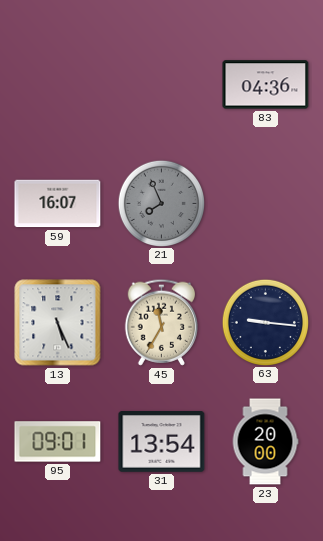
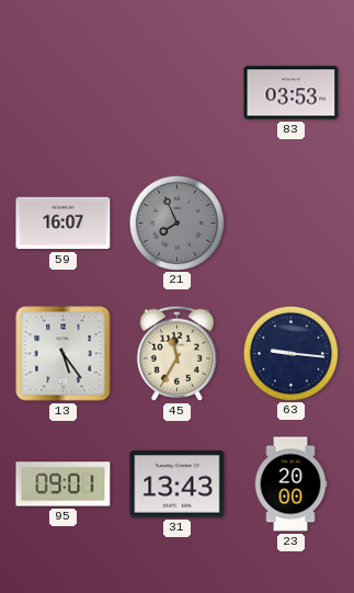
83: 04:36 -> 03:53
13: 5:26 -> 5:24
31: 13:54 -> 13:43
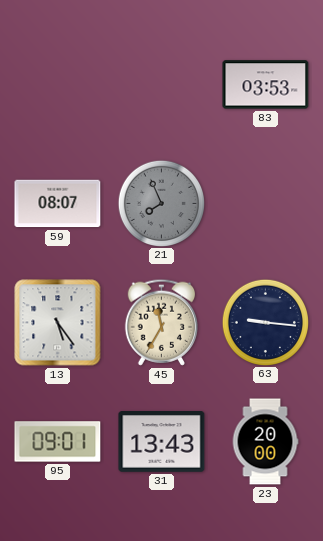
59: 16:07 -> 08:07
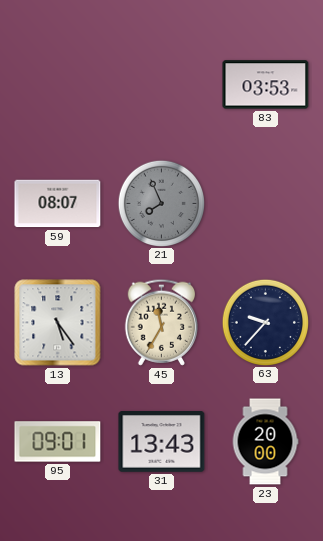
63: 9:16 -> 9:37
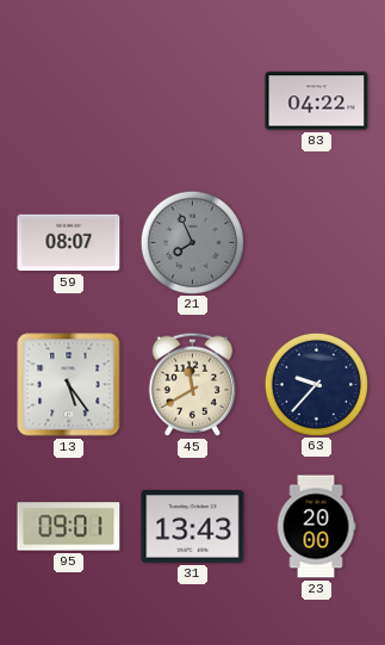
83: 03:53 -> 04:22
45: 11:35 -> 11:40
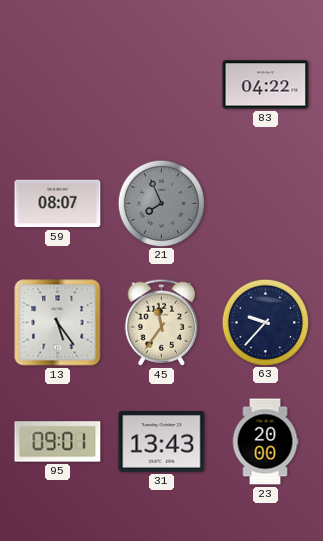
45: 11:40 -> 11:36
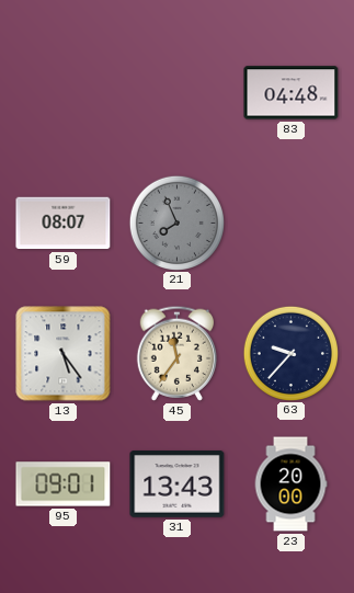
83: 04:22 -> 04:48
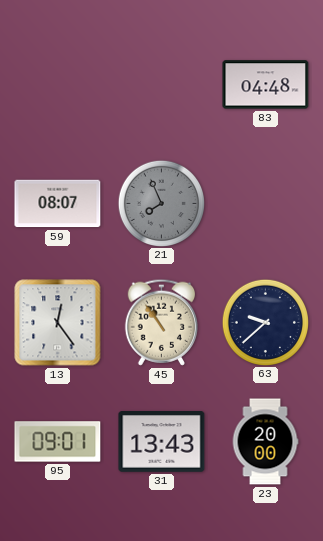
13: 5:24 -> 12:24
45: 11:36 -> 10:54
63: 9:37 -> 9:38
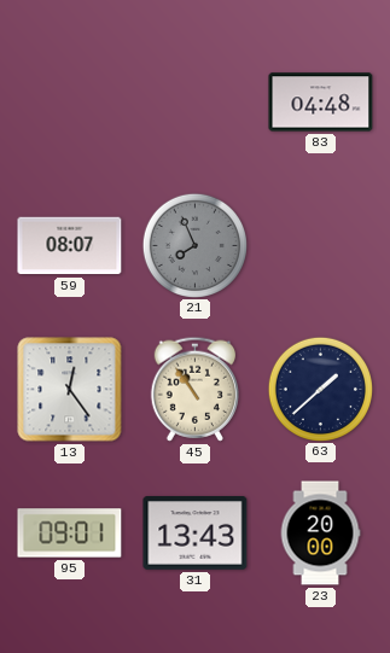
63: 9:38 -> 1:38
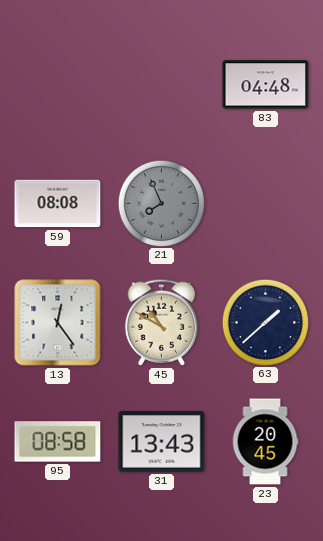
59: 08:07 -> 08:08
45: 10:54 -> 10:50
95: 09:01 -> 08:58
23: 20:00 -> 20:45
